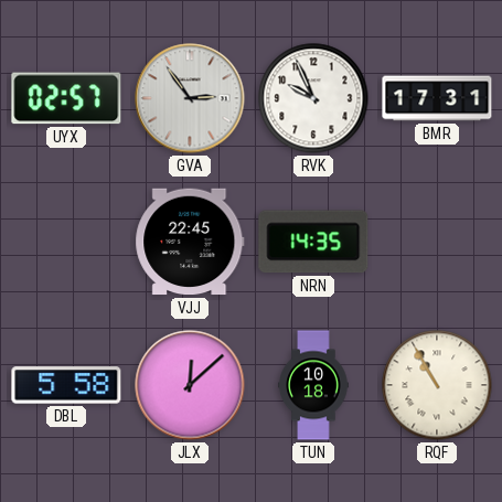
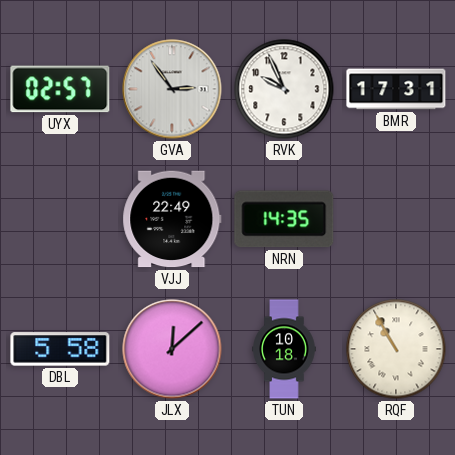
VJJ: 22:45 -> 22:49
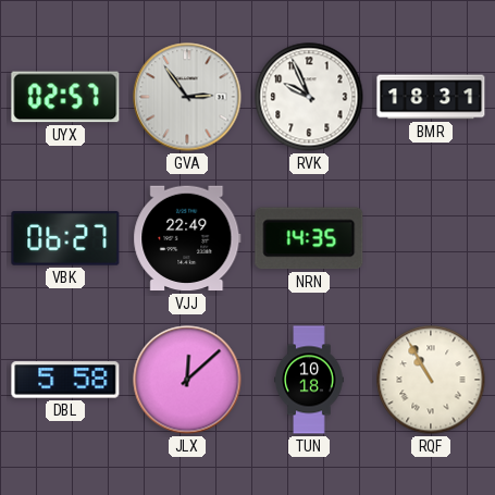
BMR: 17:31 -> 18:31
VBK: none -> 06:27
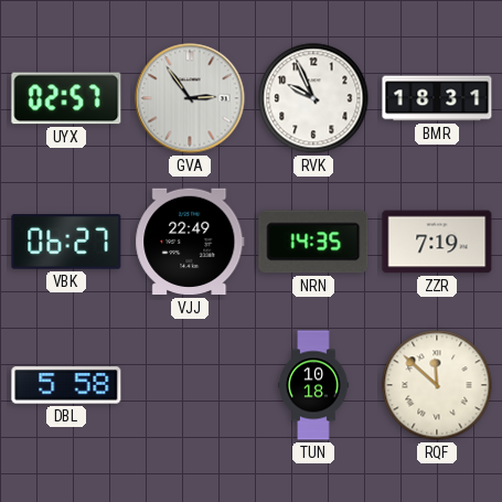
ZZR: none -> 7:19
JLX: 12:08 -> none
RQF: 10:55 -> 11:52
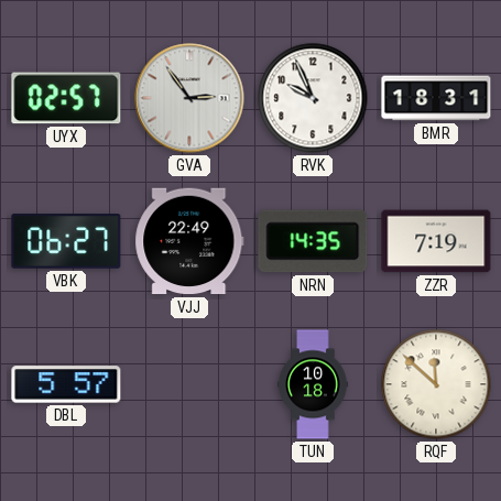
DBL: 5:58 -> 5:57
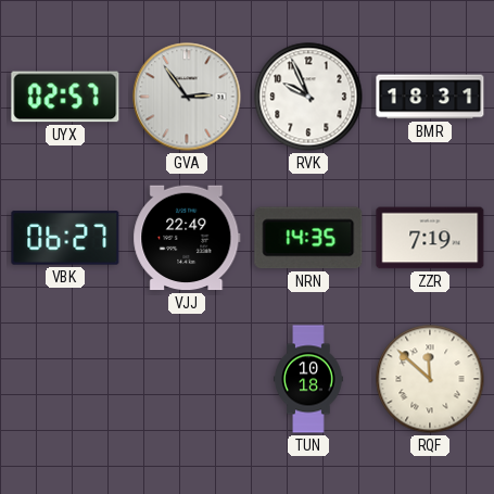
DBL: 5:57 -> none
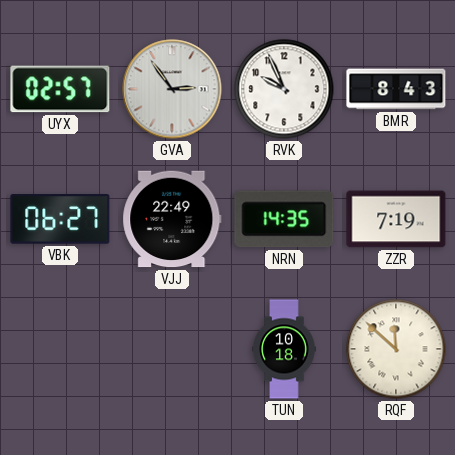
BMR: 18:31 -> 8:43
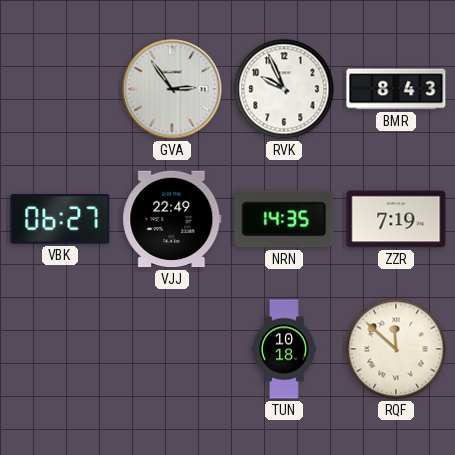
UYX: 02:57 -> none
